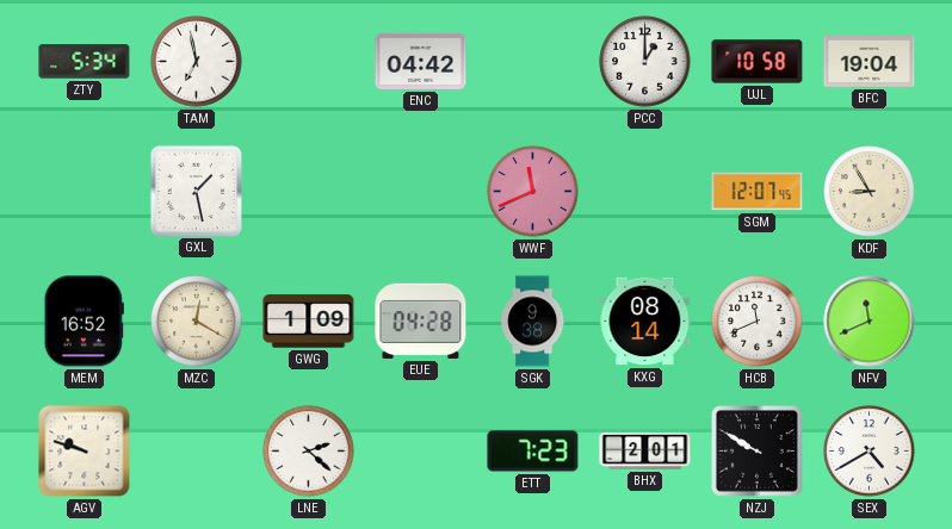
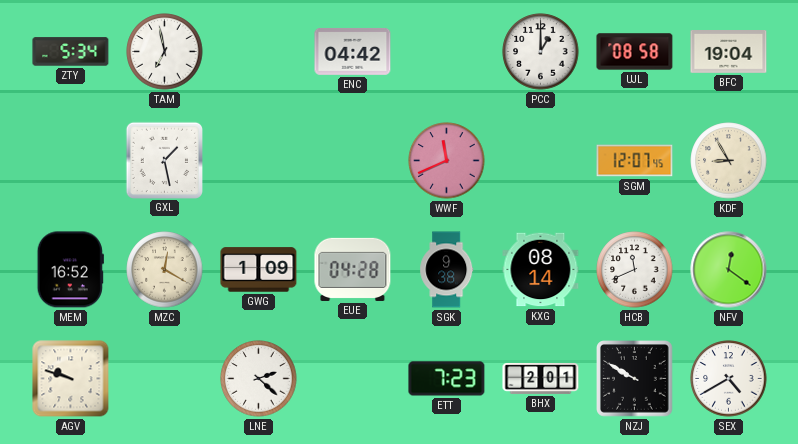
UJL: 10:58 -> 08:58
NFV: 11:41 -> 12:21
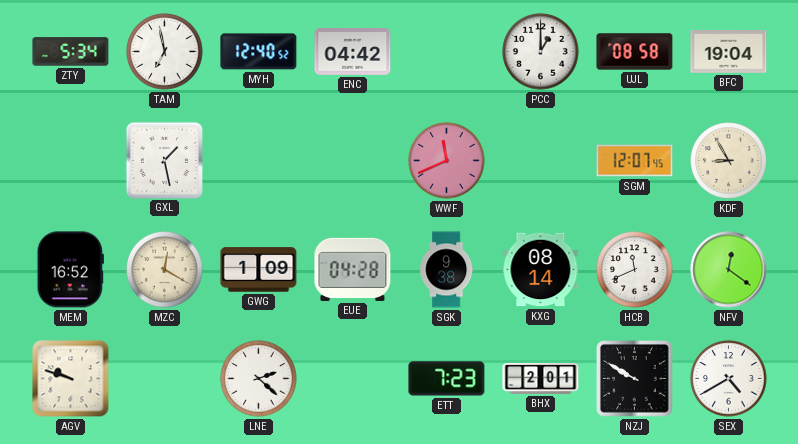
MYH: none -> 12:40
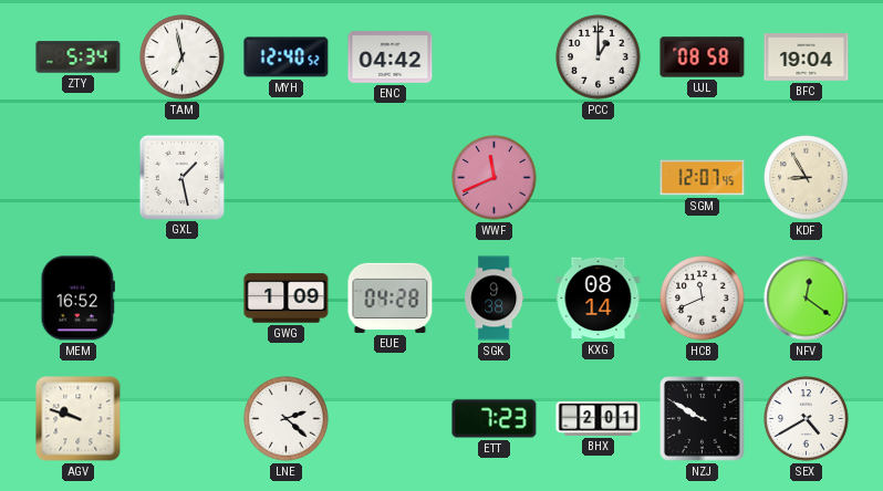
MZC: 12:20 -> none
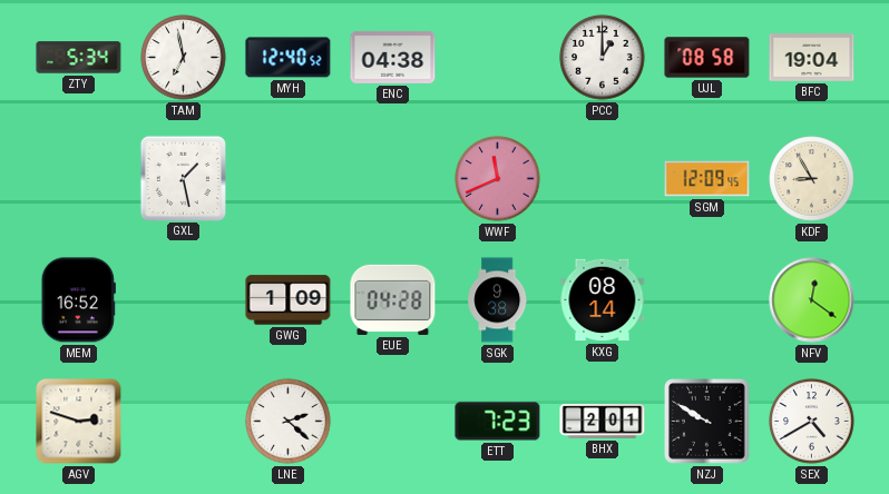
ENC: 04:42 -> 04:38
SGM: 12:07 -> 12:09
HCB: 11:41 -> none
AGV: 9:48 -> 2:48
